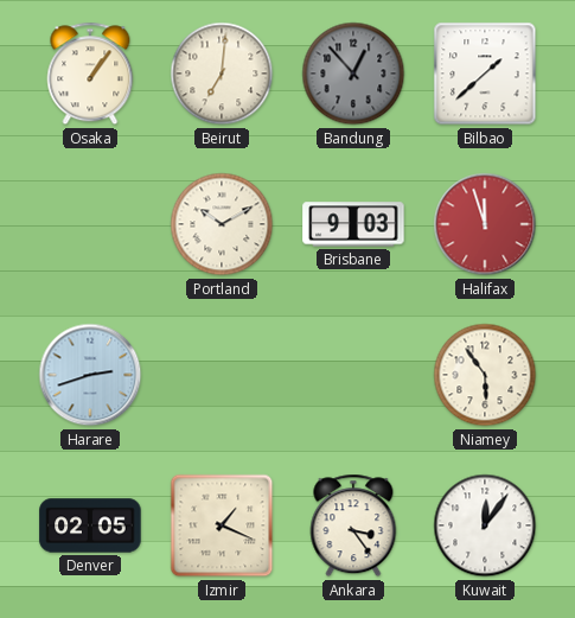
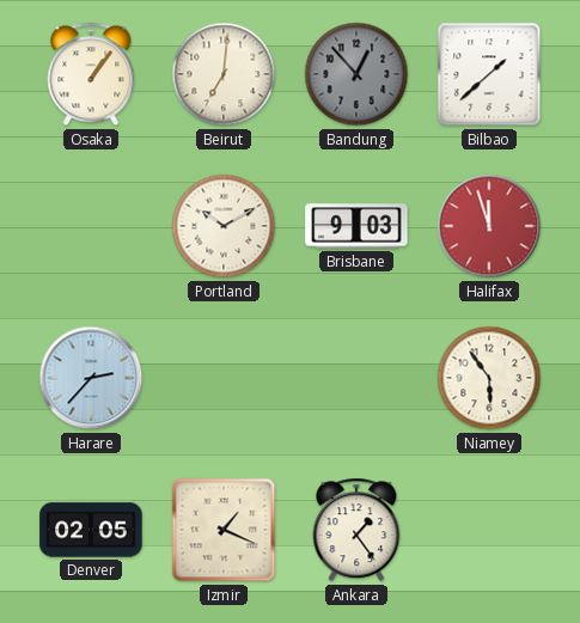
Harare: 2:42 -> 2:37
Ankara: 3:24 -> 1:24
Kuwait: 12:06 -> none
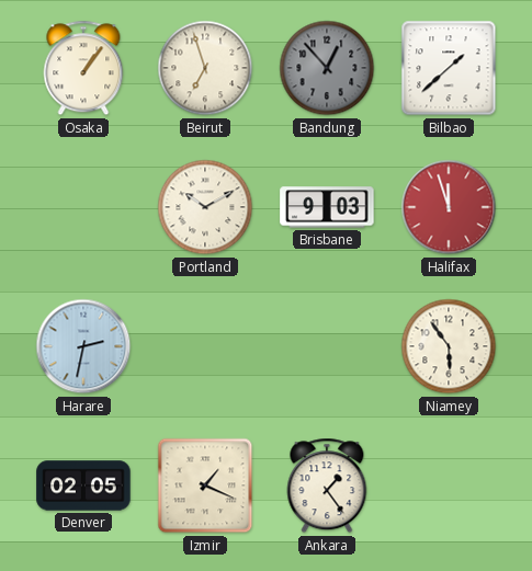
Beirut: 7:01 -> 6:57
Harare: 2:37 -> 2:32
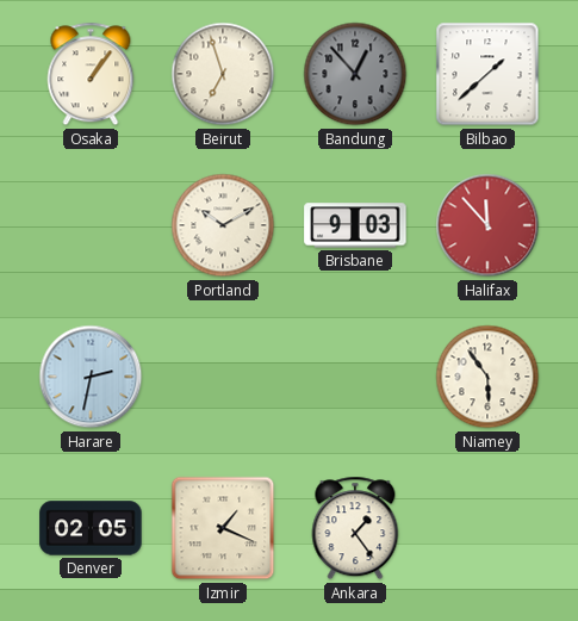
Halifax: 11:57 -> 11:53
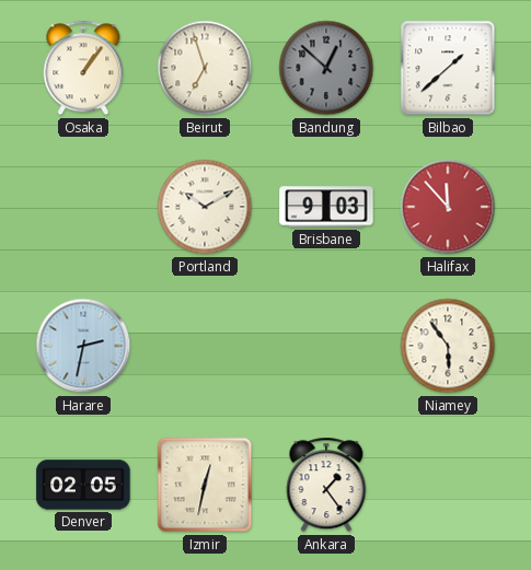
Bandung: 12:53 -> 12:52
Izmir: 1:19 -> 12:32
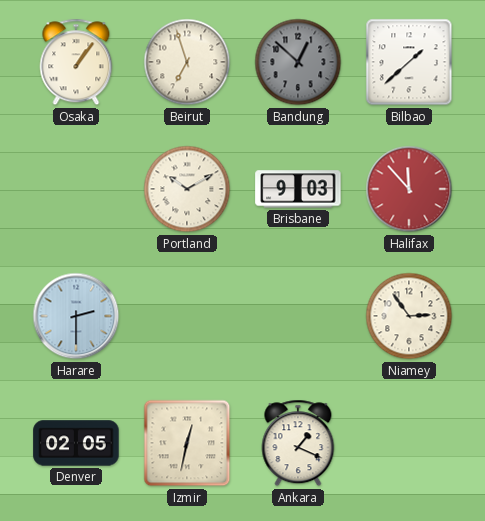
Harare: 2:32 -> 2:30
Niamey: 5:54 -> 2:54
Ankara: 1:24 -> 1:19
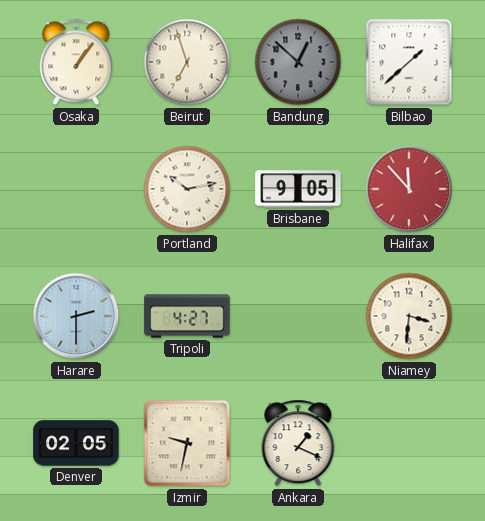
Portland: 10:10 -> 10:13
Brisbane: 9:03 -> 9:05
Tripoli: none -> 4:27
Niamey: 2:54 -> 3:31
Izmir: 12:32 -> 9:32
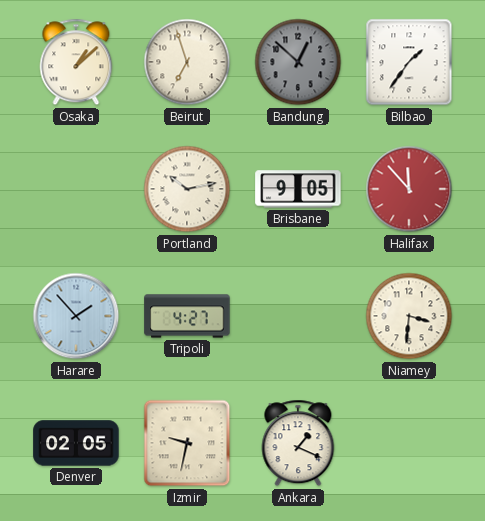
Osaka: 1:06 -> 1:08
Bilbao: 1:38 -> 1:36
Harare: 2:30 -> 1:53
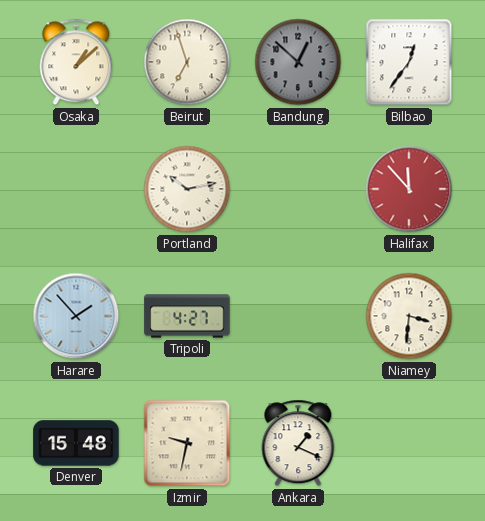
Bilbao: 1:36 -> 12:36
Brisbane: 9:05 -> none
Denver: 02:05 -> 15:48
